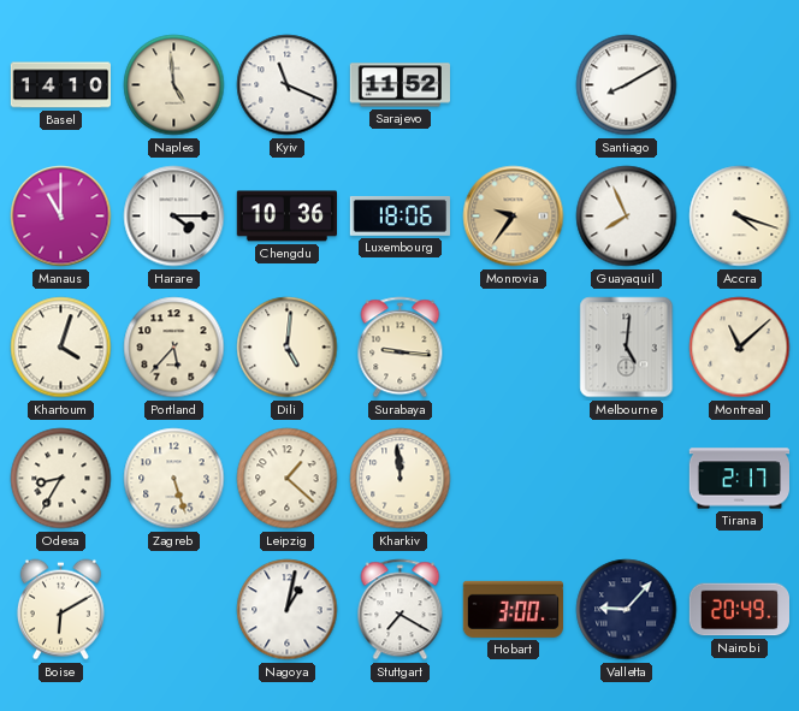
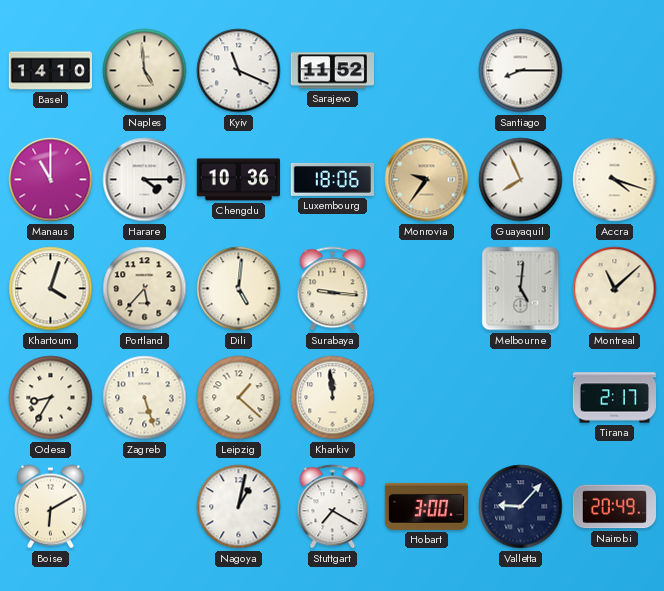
Santiago: 8:10 -> 8:15
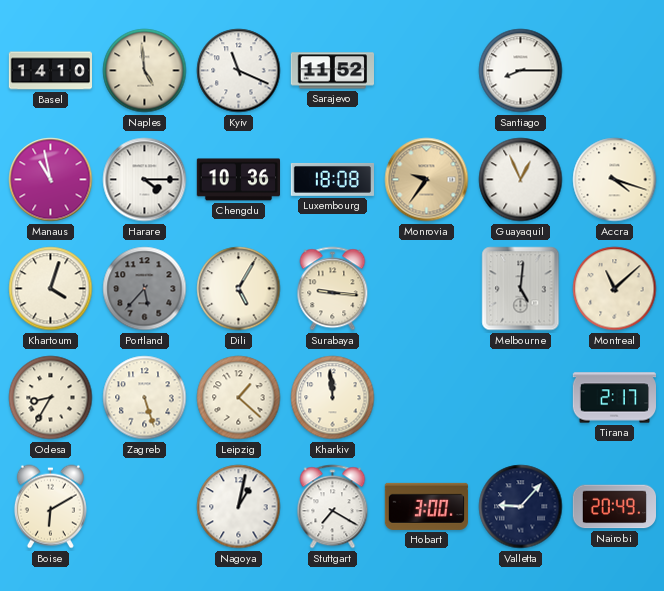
Manaus: 11:00 -> 10:58
Luxembourg: 18:06 -> 18:08
Guayaquil: 7:56 -> 12:56
Portland dial: cream -> grey
Dili: 5:01 -> 5:05
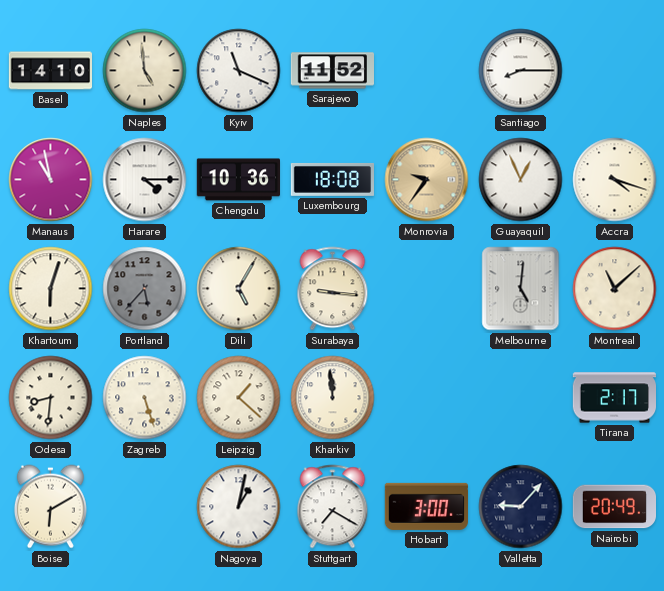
Khartoum: 4:03 -> 6:03
Odesa: 8:35 -> 8:31
